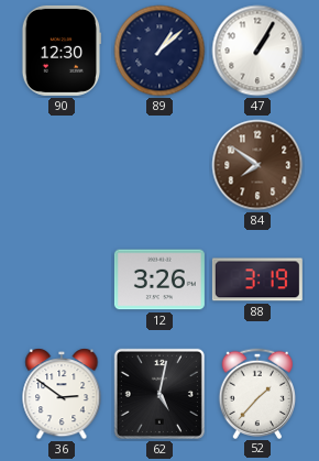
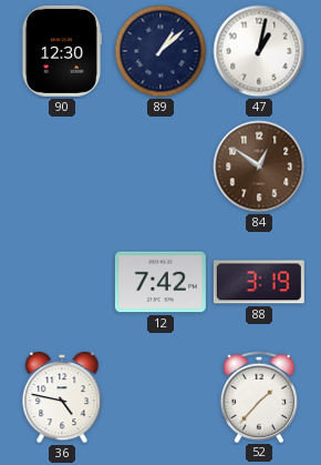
47: 1:05 -> 1:02
84: 7:51 -> 12:51
12: 3:26 -> 7:42
36: 2:51 -> 4:47
62: 5:02 -> none
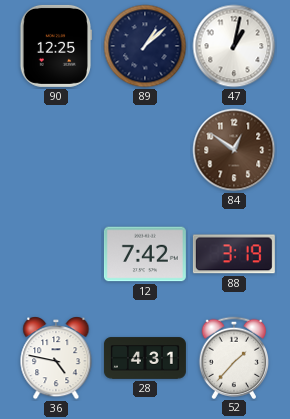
90: 12:30 -> 12:25
28: none -> 4:31
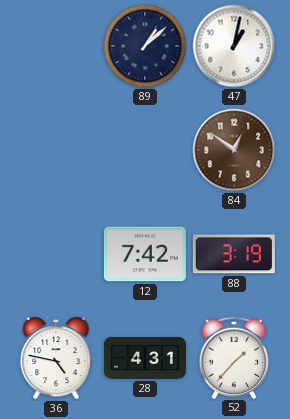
90: 12:25 -> none
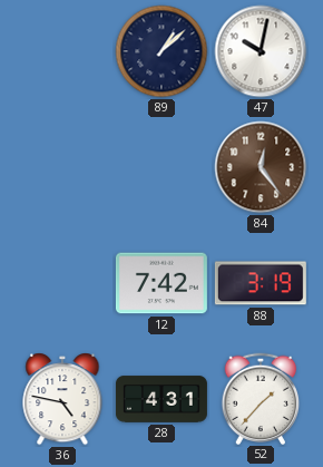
47: 1:02 -> 10:02
84: 12:51 -> 12:24
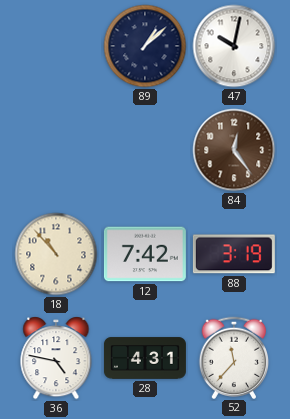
18: none -> 10:53
52: 1:37 -> 11:37
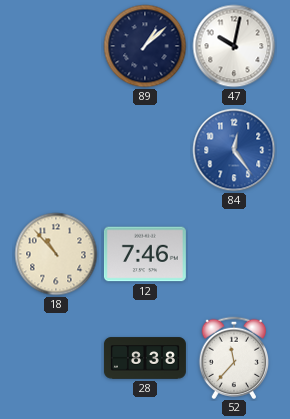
84 dial: brown -> blue
12: 7:42 -> 7:46
88: 3:19 -> none
36: 4:47 -> none
28: 4:31 -> 8:38
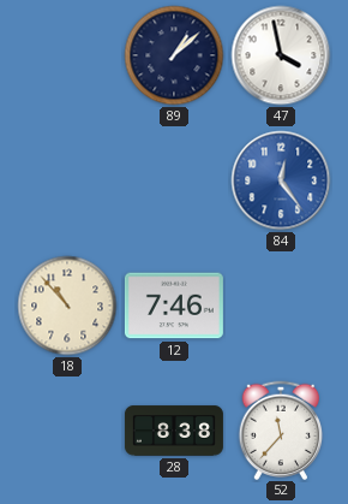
47: 10:02 -> 3:58
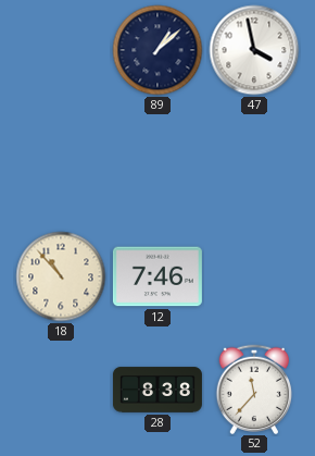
84: 12:24 -> none
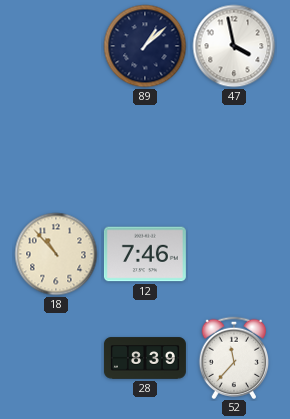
28: 8:38 -> 8:39
